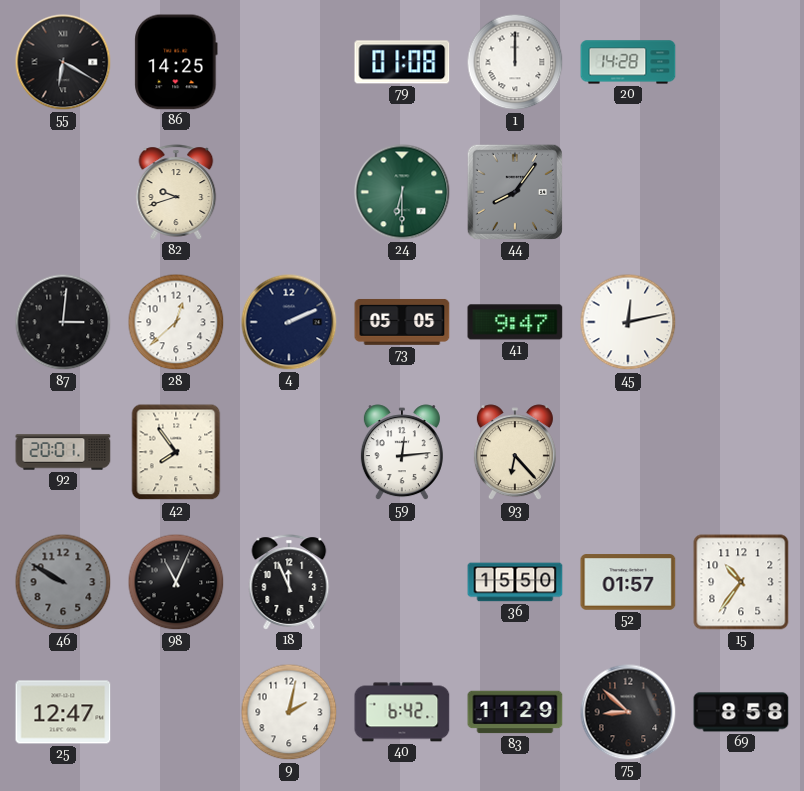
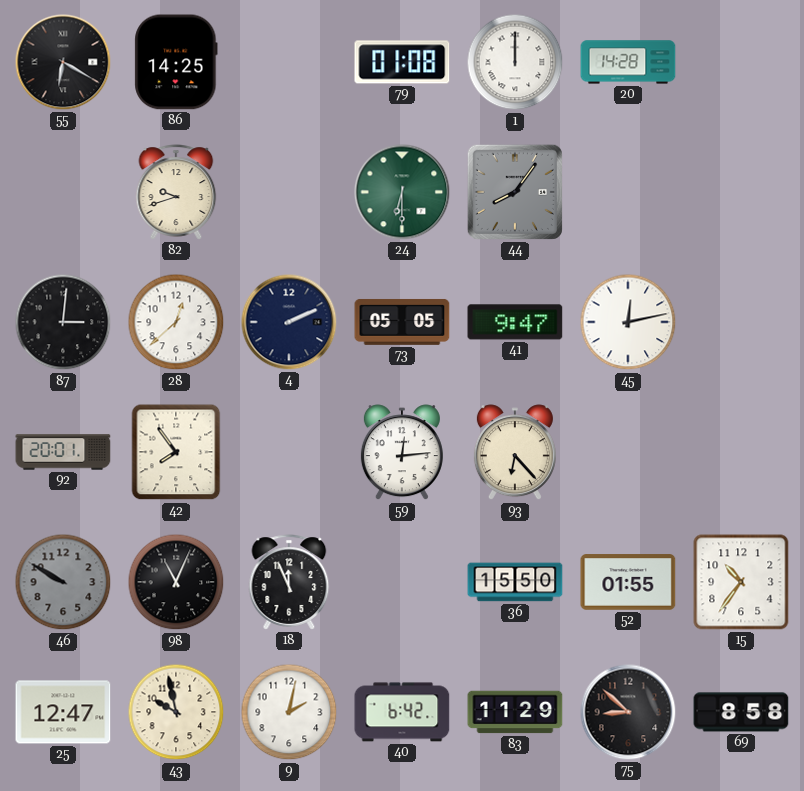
52: 01:57 -> 01:55
43: none -> 9:58
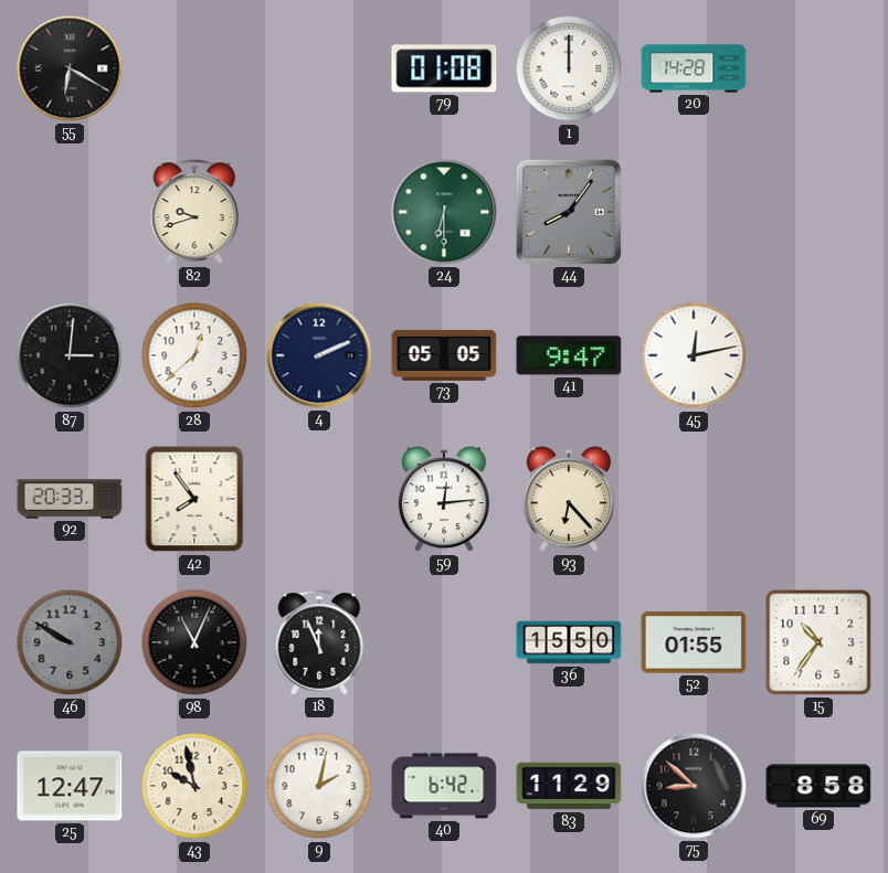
86: 14:25 -> none
92: 20:01 -> 20:33
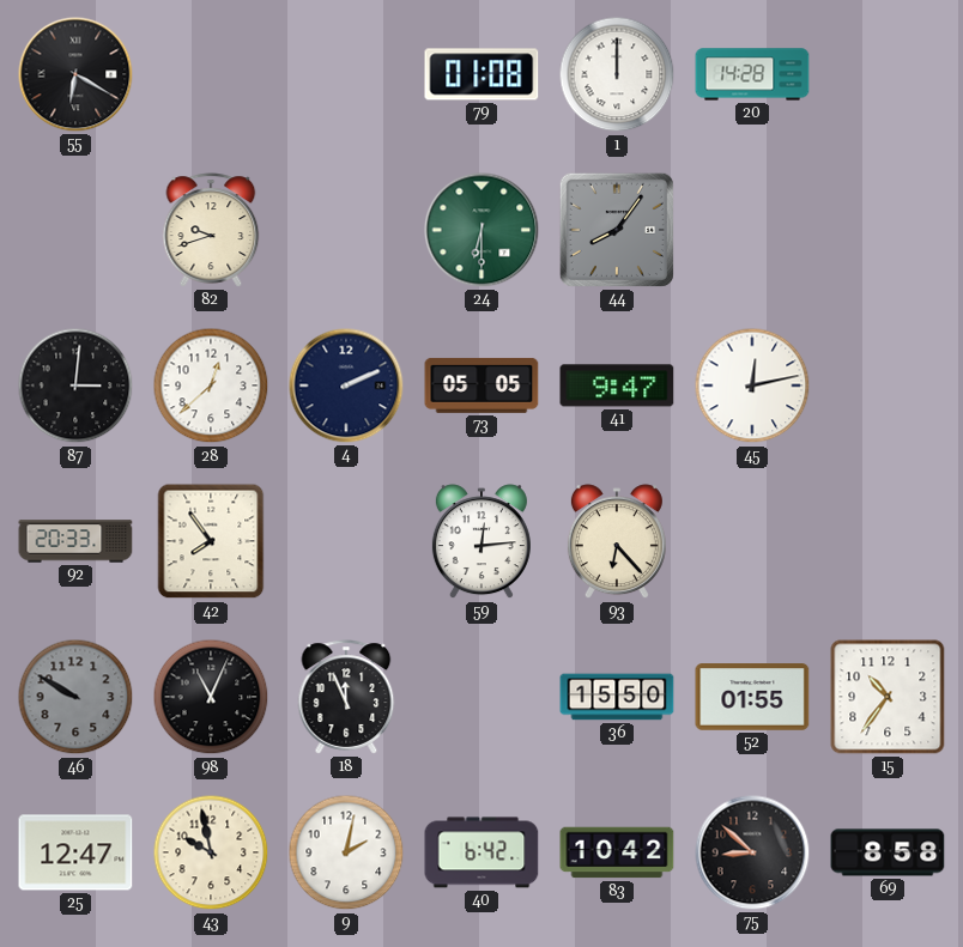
83: 11:29 -> 10:42
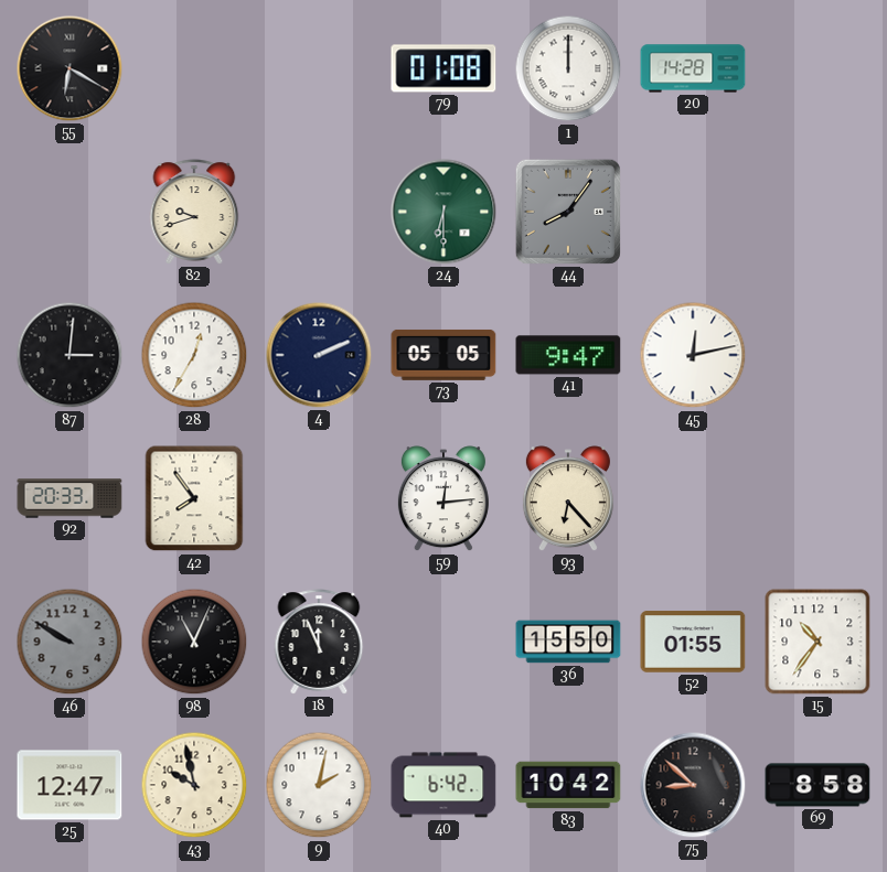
28: 12:38 -> 12:35
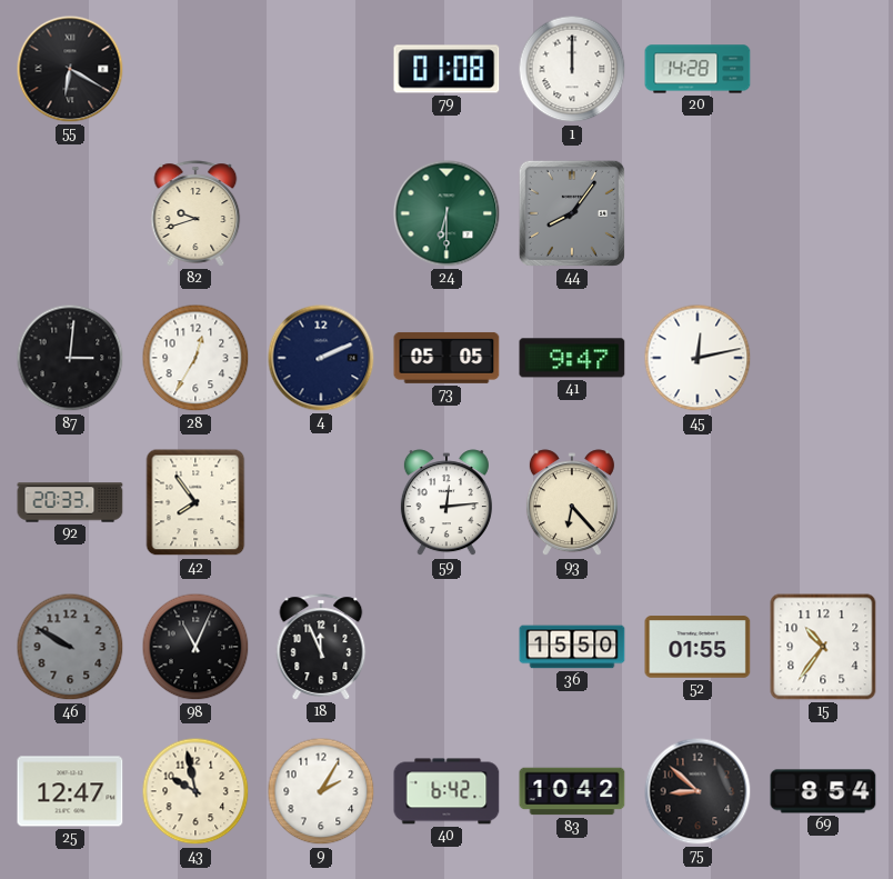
9: 2:02 -> 2:05
69: 8:58 -> 8:54
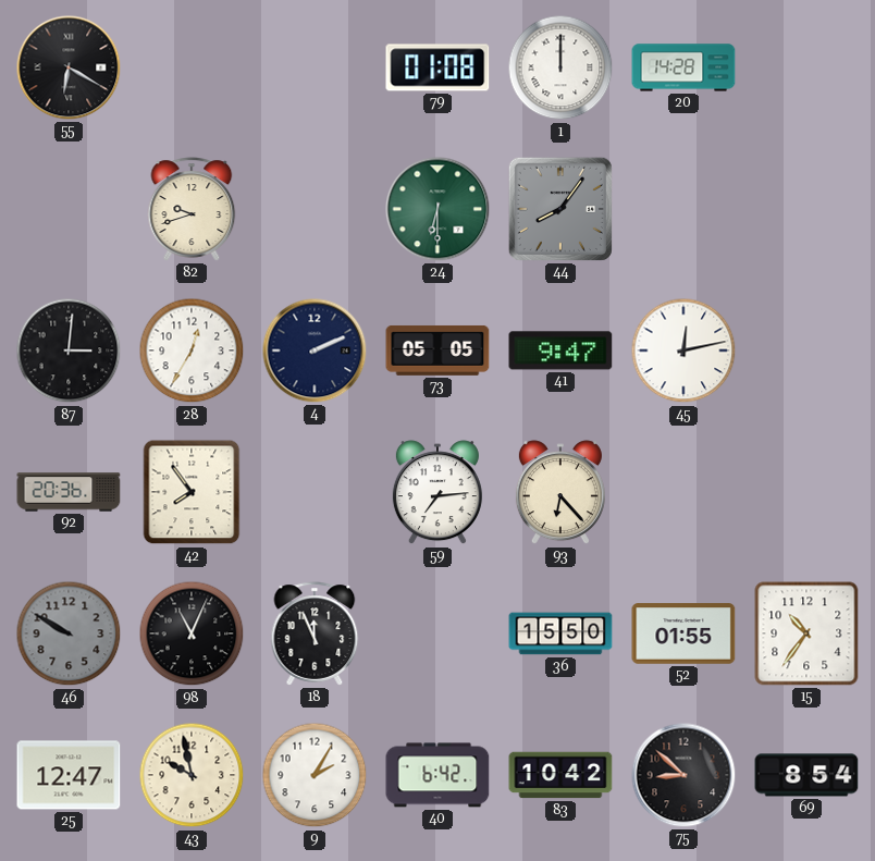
92: 20:33 -> 20:36
59: 12:14 -> 7:14
